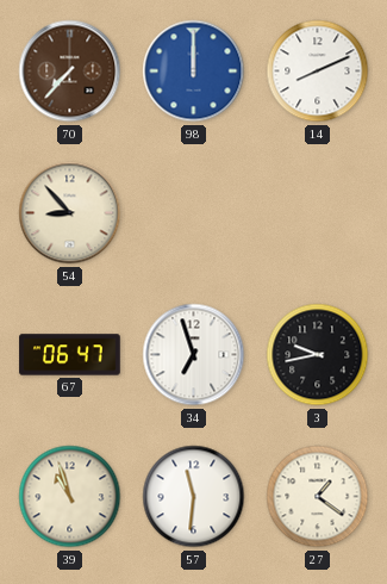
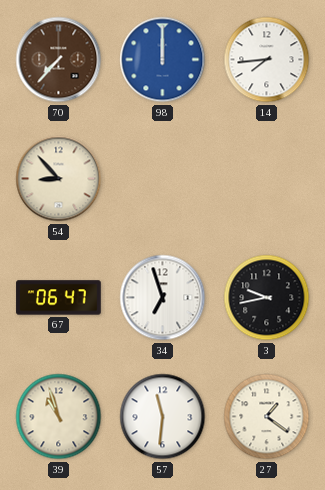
14: 8:11 -> 7:44
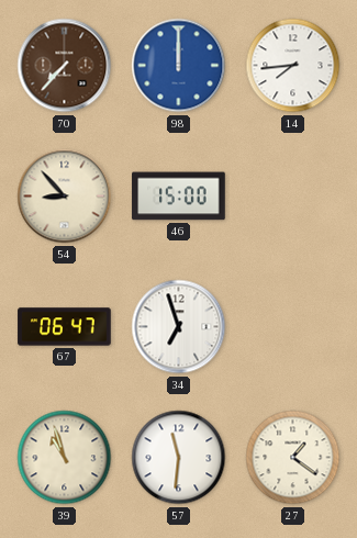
46: none -> 15:00
3: 9:43 -> none
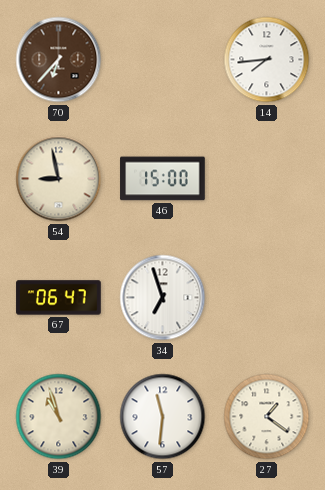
70: 7:37 -> 6:37
98: 12:00 -> none
54: 8:53 -> 8:58
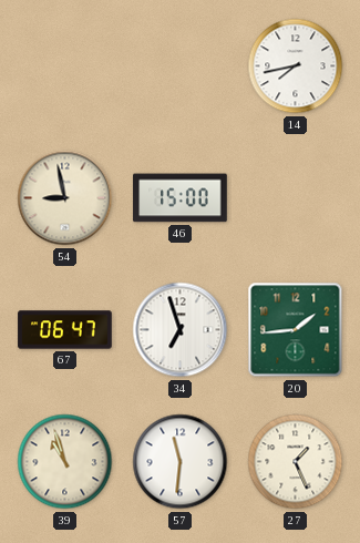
70: 6:37 -> none
14: 7:44 -> 7:43
20: none -> 1:44
27: 1:21 -> 1:26
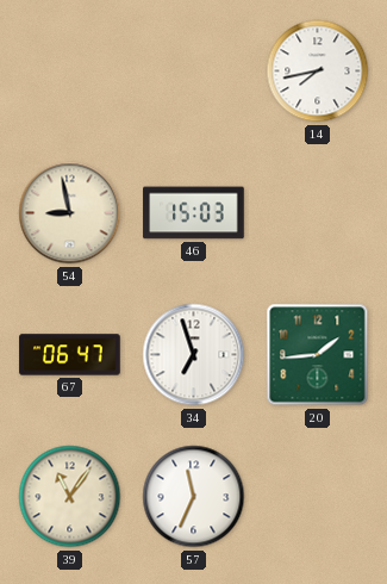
46: 15:00 -> 15:03
39: 10:57 -> 11:06
57: 11:31 -> 11:34
27: 1:26 -> none
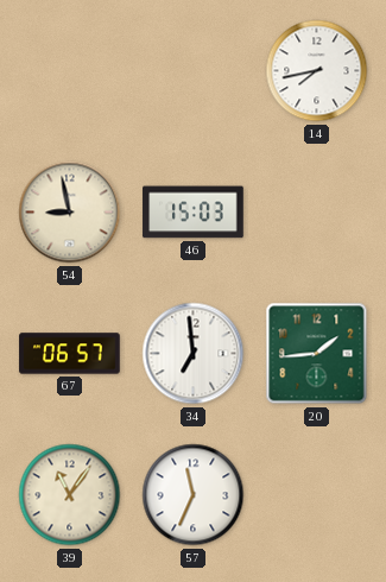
67: 06:47 -> 06:57
34: 6:57 -> 6:59
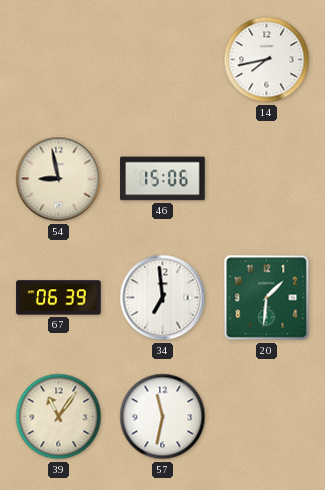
46: 15:03 -> 15:06
67: 06:57 -> 06:39
20: 1:44 -> 1:31
57: 11:34 -> 11:32
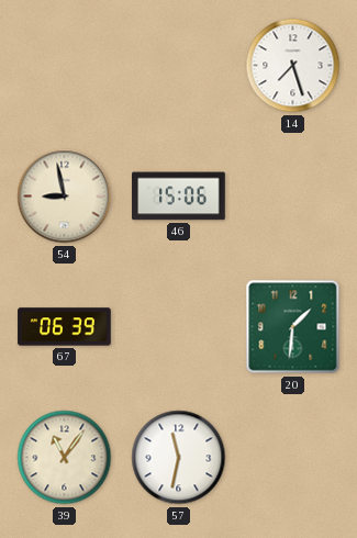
14: 7:43 -> 7:27
34: 6:59 -> none
